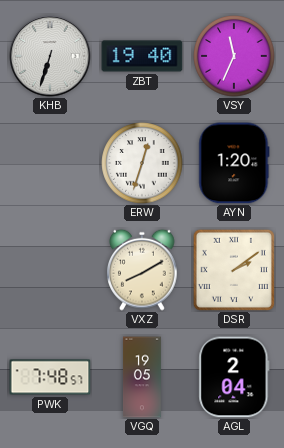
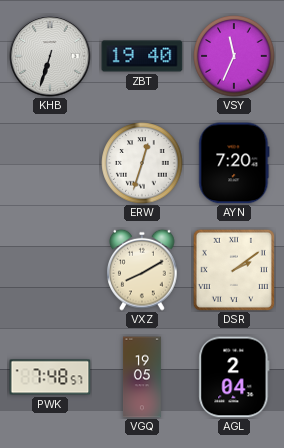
AYN: 1:20 -> 7:20
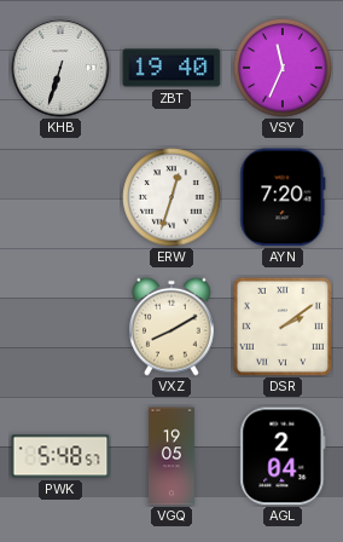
PWK: 7:48 -> 5:48
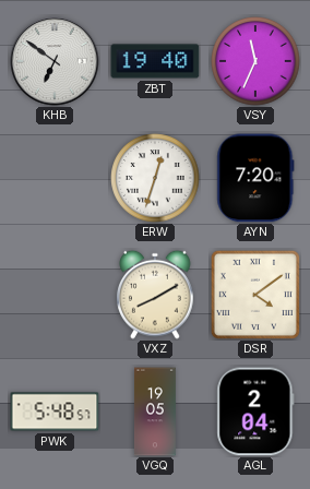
KHB: 6:33 -> 6:51
DSR: 2:09 -> 4:09
